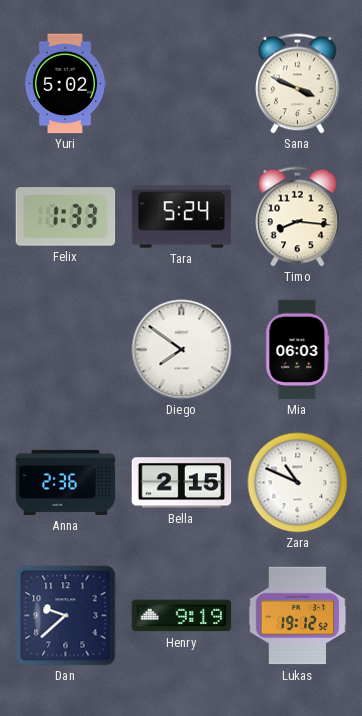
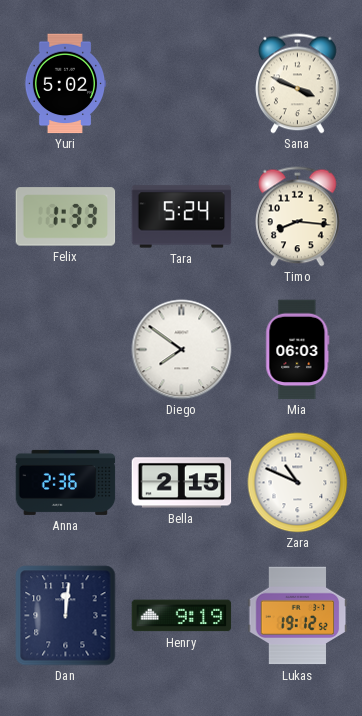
Dan: 9:38 -> 12:01
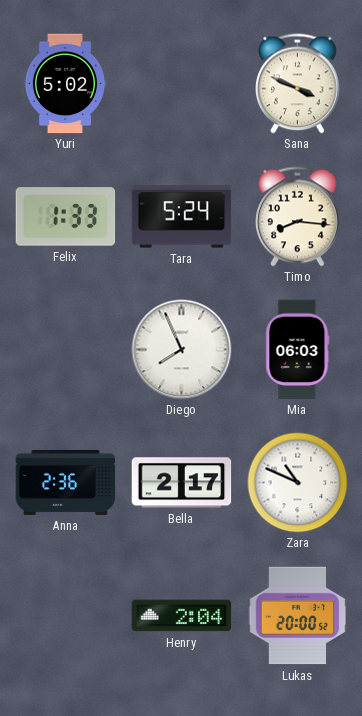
Diego: 7:51 -> 7:56
Bella: 2:15 -> 2:17
Dan: 12:01 -> none
Henry: 9:19 -> 2:04
Lukas: 19:12 -> 20:00
